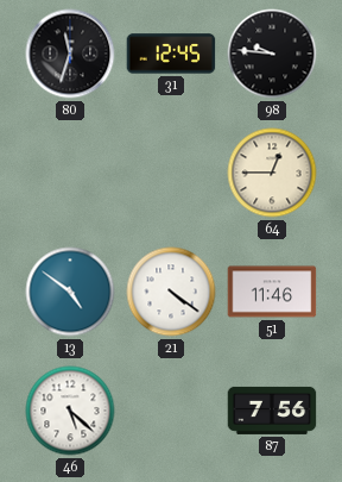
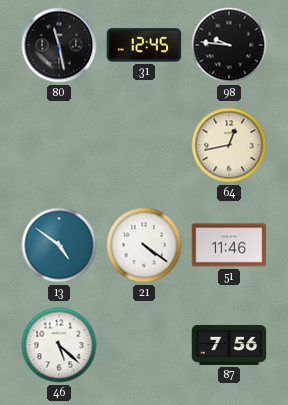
80: 11:33 -> 11:28
64: 12:45 -> 12:43
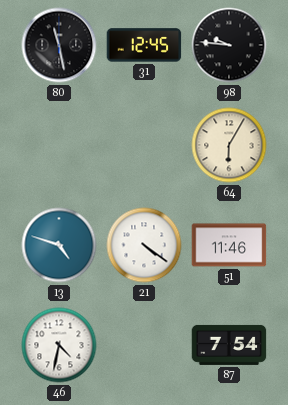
64: 12:43 -> 6:05
13: 4:51 -> 4:48
46: 5:22 -> 4:32
87: 7:56 -> 7:54
